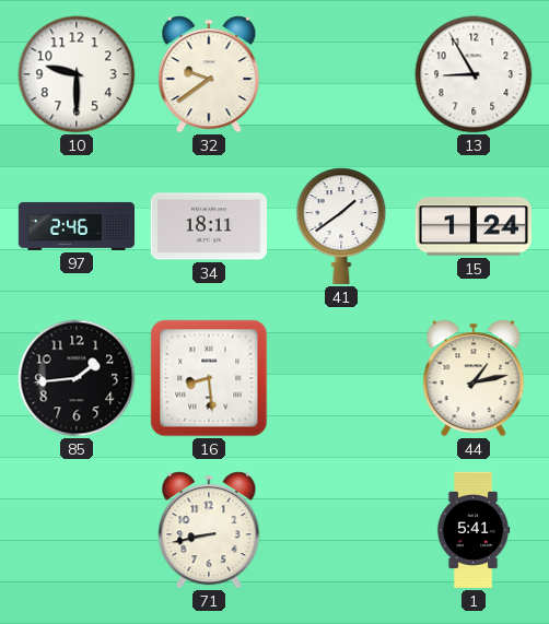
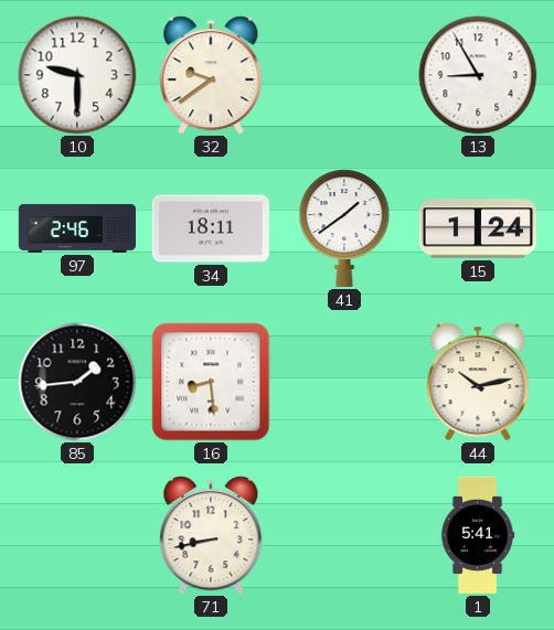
44: 1:13 -> 10:13
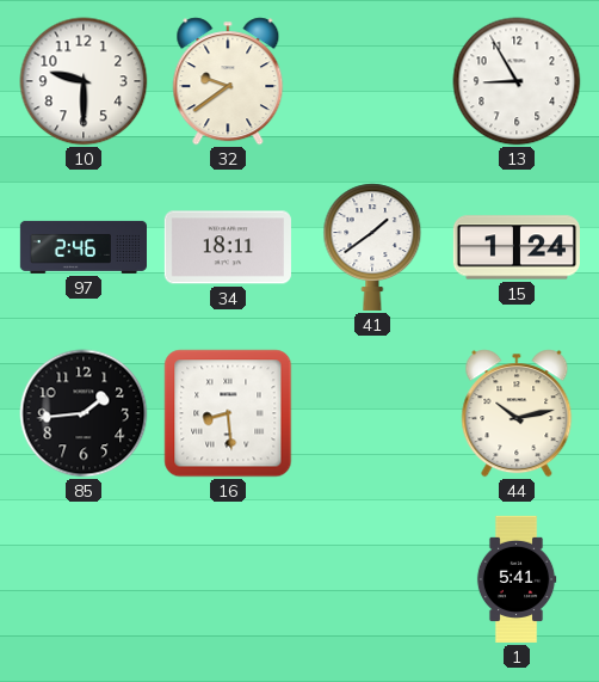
71: 8:43 -> none
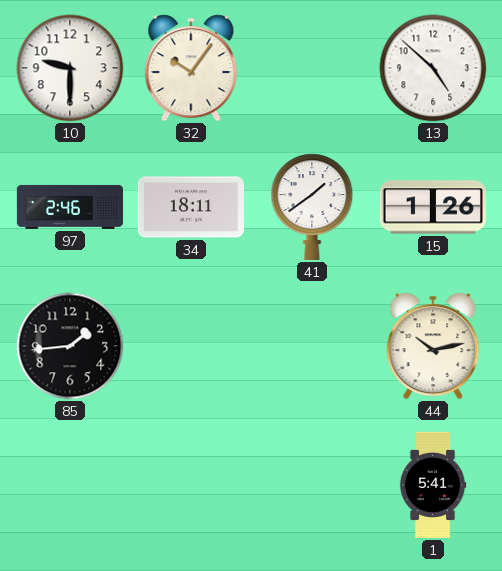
32: 9:39 -> 10:06
13: 8:55 -> 4:52
15: 1:24 -> 1:26
16: 8:29 -> none
